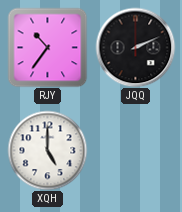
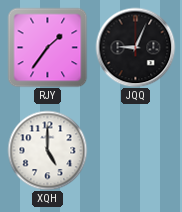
RJY: 10:36 -> 1:36
JQQ: 2:11 -> 9:04
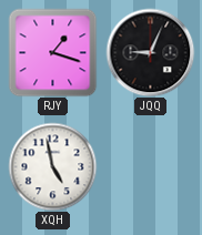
RJY: 1:36 -> 1:18
XQH: 5:00 -> 4:58
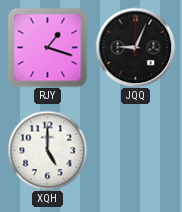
XQH: 4:58 -> 5:00
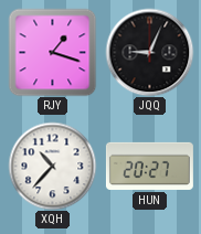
XQH: 5:00 -> 10:37
HUN: none -> 20:27
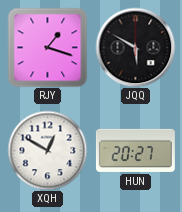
JQQ: 9:04 -> 5:50
XQH: 10:37 -> 12:50
